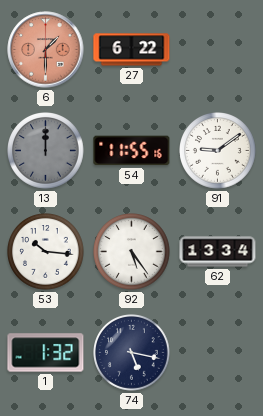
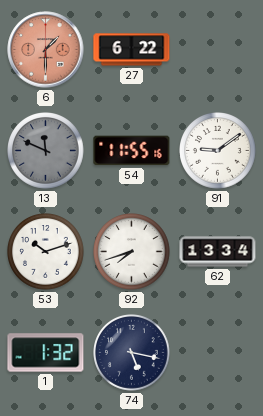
13: 12:00 -> 11:49
53: 10:16 -> 10:12
92: 5:24 -> 7:42
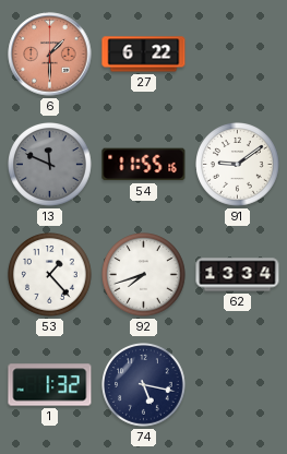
53: 10:12 -> 1:23
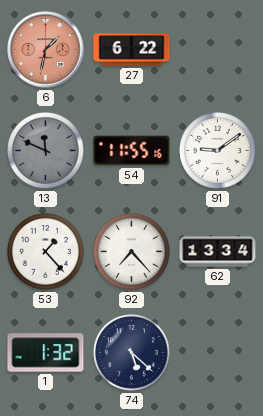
6: 1:30 -> 1:32
92: 7:42 -> 7:23
74: 5:17 -> 5:22
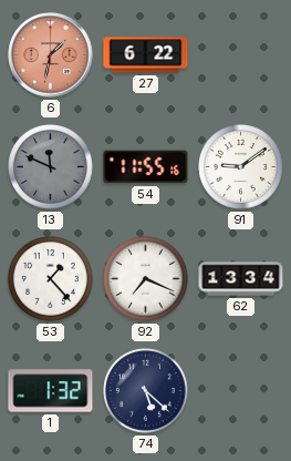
92: 7:23 -> 7:19
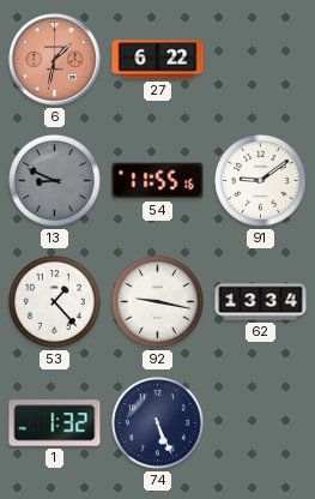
13: 11:49 -> 8:49
92: 7:19 -> 9:17
74: 5:22 -> 5:26
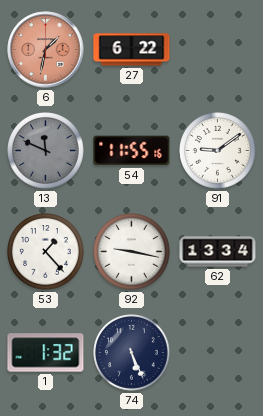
13: 8:49 -> 11:49
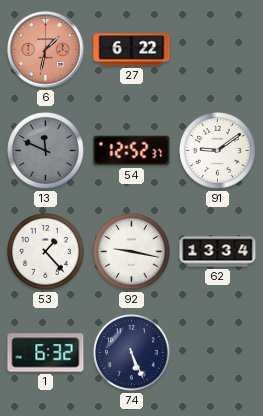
54: 11:55 -> 12:52
1: 1:32 -> 6:32
